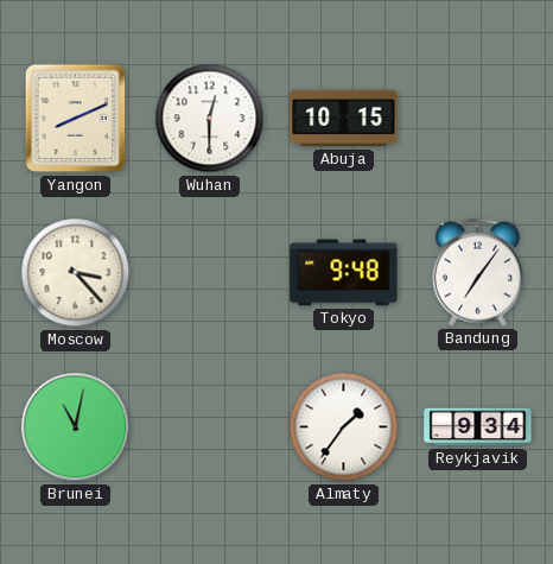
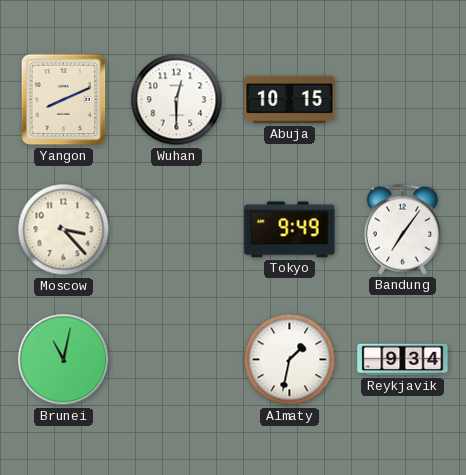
Tokyo: 9:48 -> 9:49
Almaty: 1:36 -> 1:32
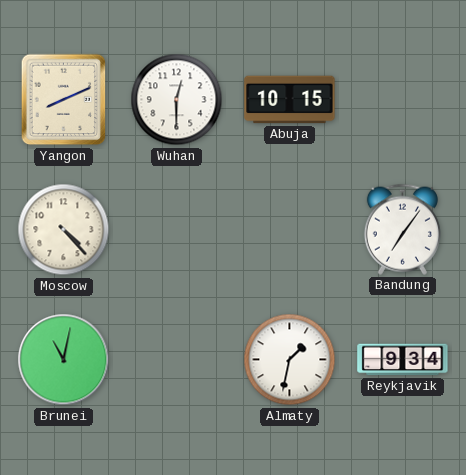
Moscow: 3:23 -> 4:23
Tokyo: 9:49 -> none
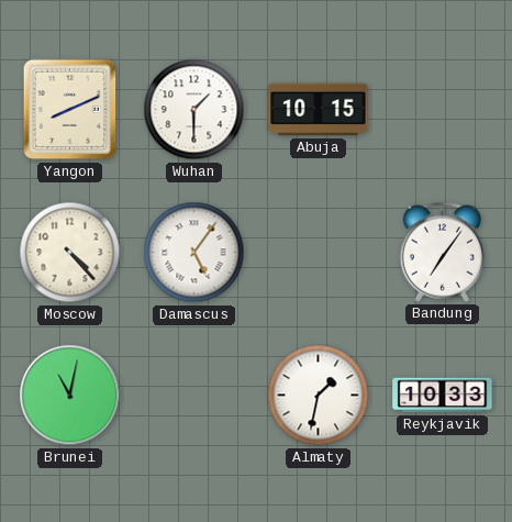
Wuhan: 12:30 -> 1:30
Damascus: none -> 5:06
Reykjavik: 9:34 -> 10:33
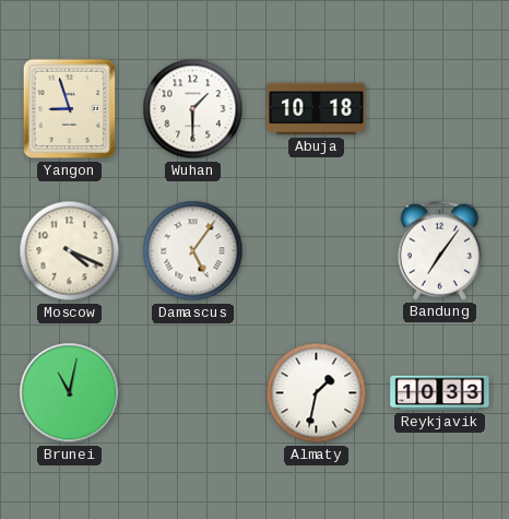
Yangon: 8:11 -> 8:57
Abuja: 10:15 -> 10:18
Moscow: 4:23 -> 4:19
